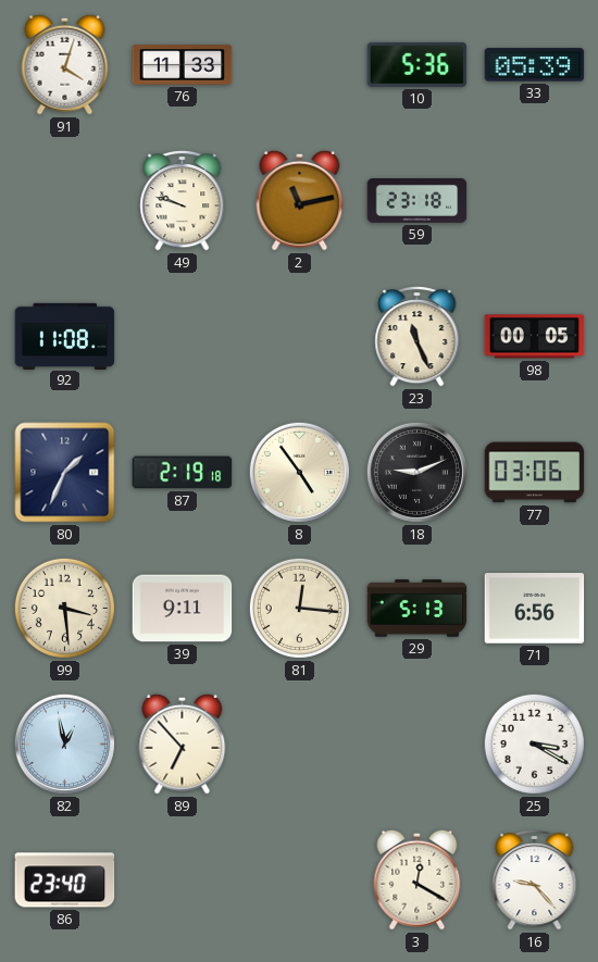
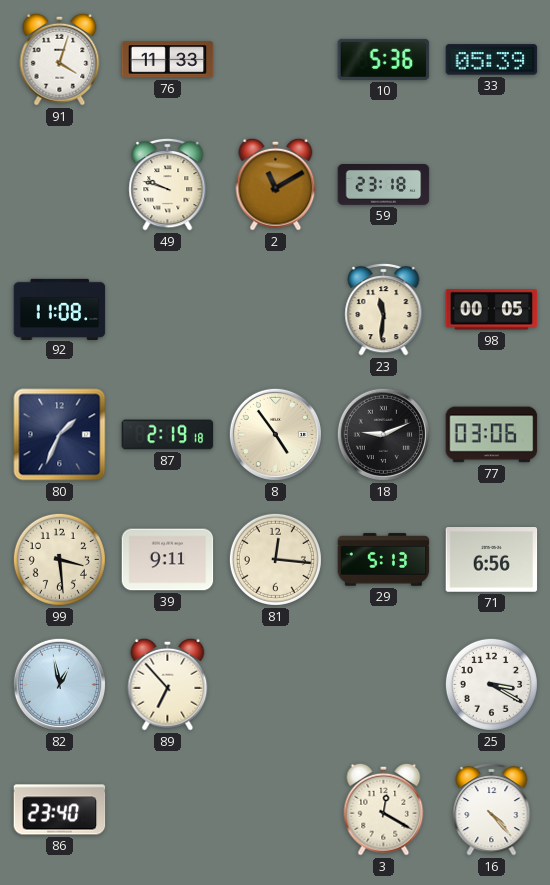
2: 11:13 -> 11:10
23: 11:26 -> 11:31
16: 9:23 -> 4:23
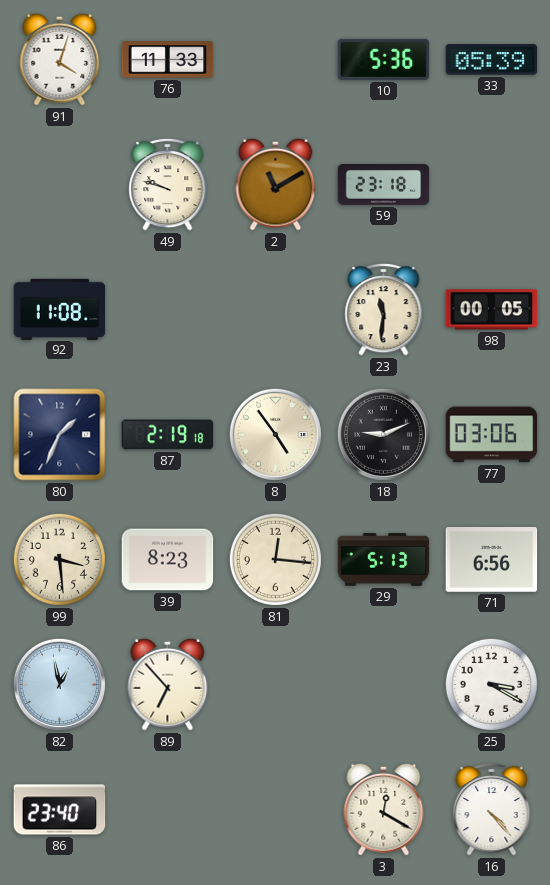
39: 9:11 -> 8:23
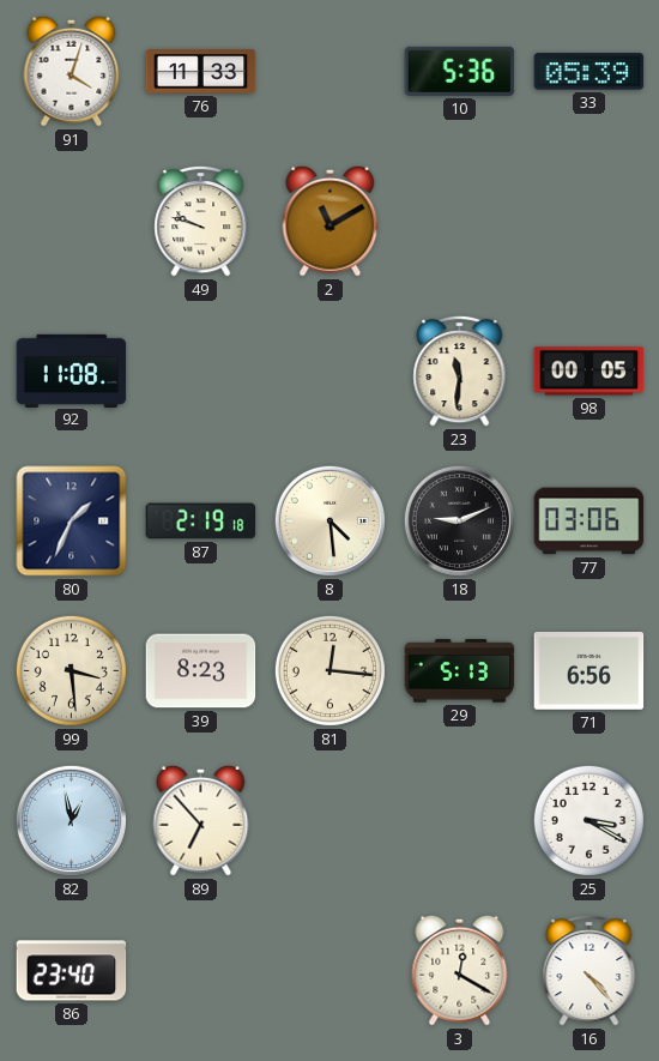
59: 23:18 -> none
8: 4:54 -> 4:29
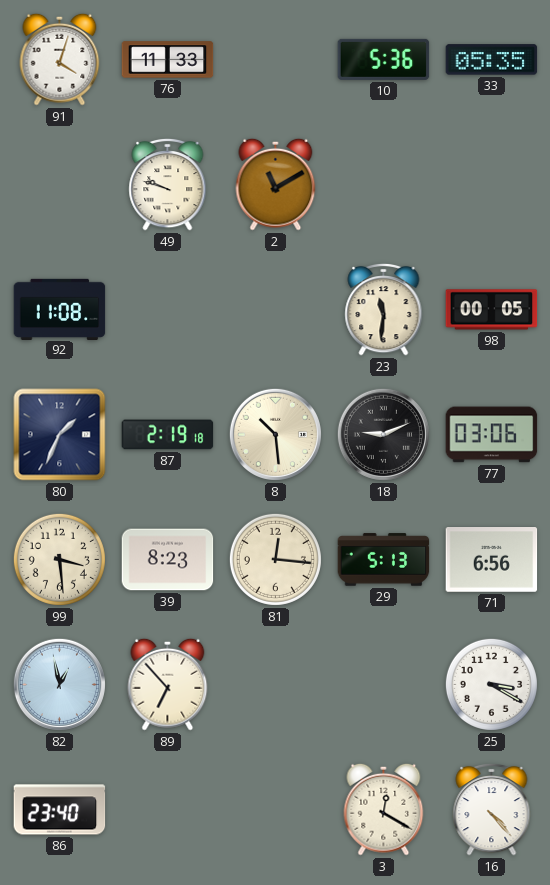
33: 05:39 -> 05:35
8: 4:29 -> 10:29
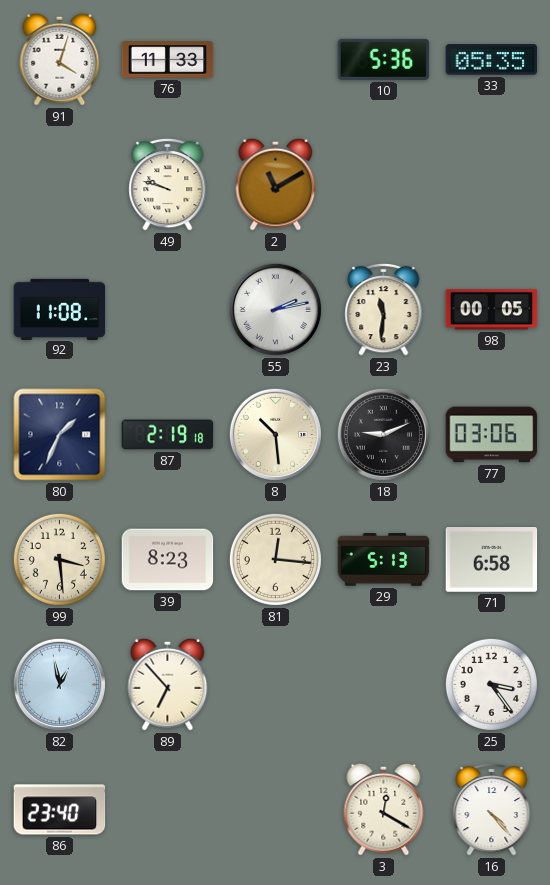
55: none -> 2:13
71: 6:56 -> 6:58
25: 3:20 -> 3:24
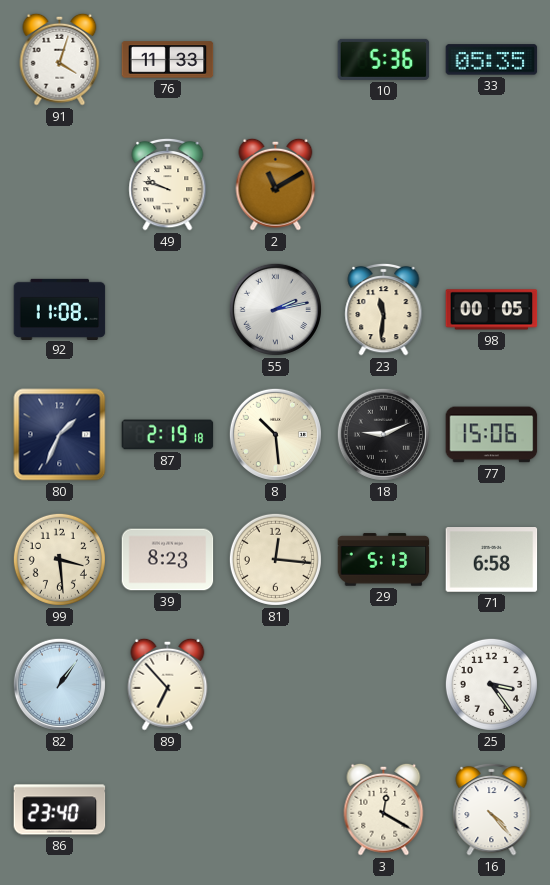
77: 03:06 -> 15:06
82: 12:58 -> 1:06
